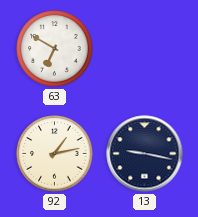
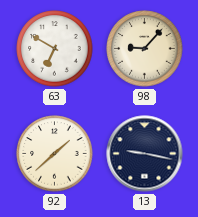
98: none -> 9:07
92: 1:13 -> 1:38
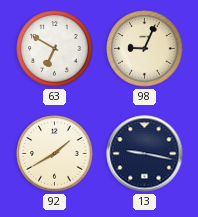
98: 9:07 -> 9:04
92: 1:38 -> 1:40
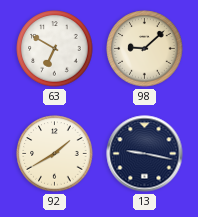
98: 9:04 -> 9:08
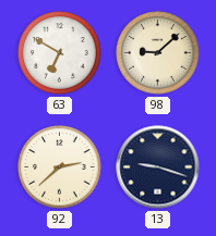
92: 1:40 -> 2:38
13: 9:17 -> 9:18
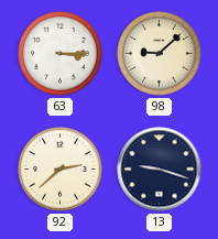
63: 6:50 -> 3:15
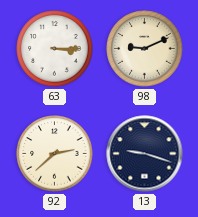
98: 9:08 -> 9:11
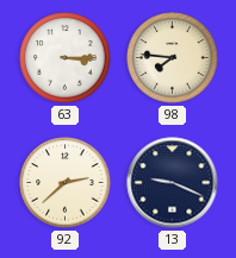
98: 9:11 -> 7:46
13: 9:18 -> 9:19
